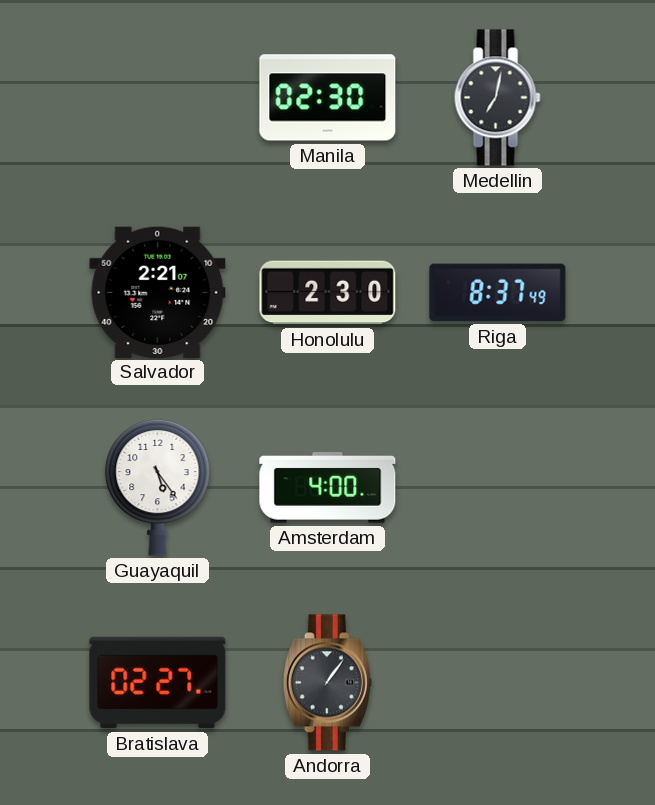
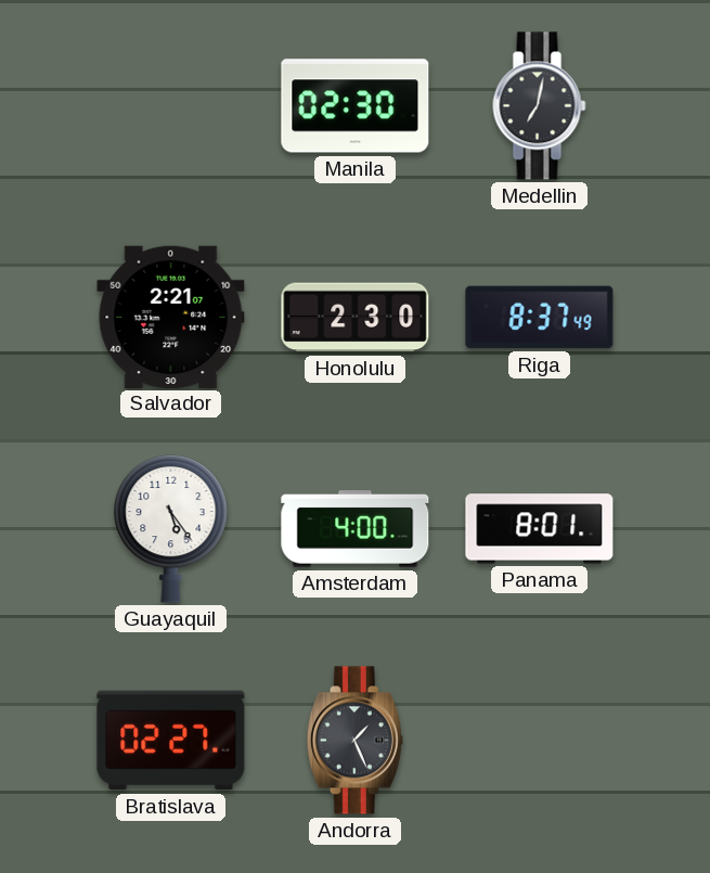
Panama: none -> 8:01
Andorra: 1:06 -> 1:26
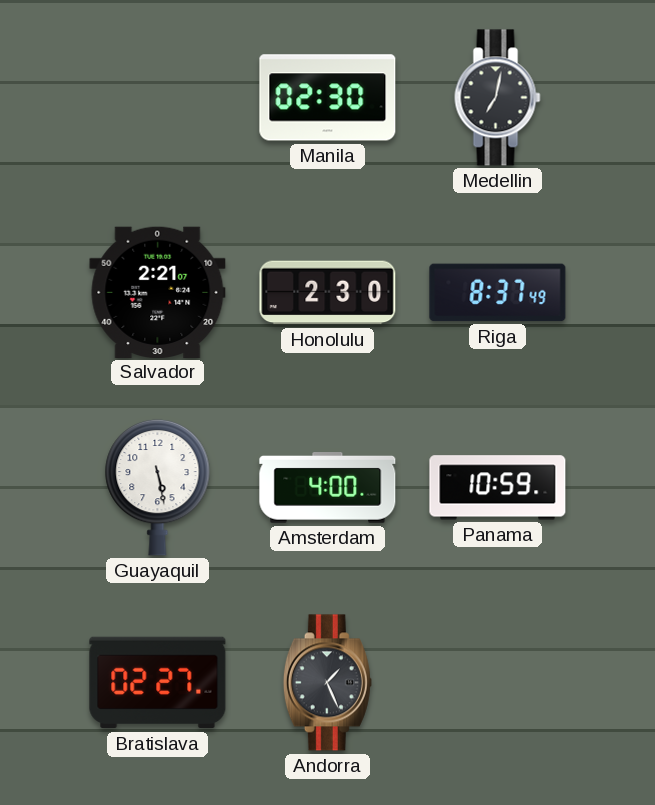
Guayaquil: 5:24 -> 5:28
Panama: 8:01 -> 10:59
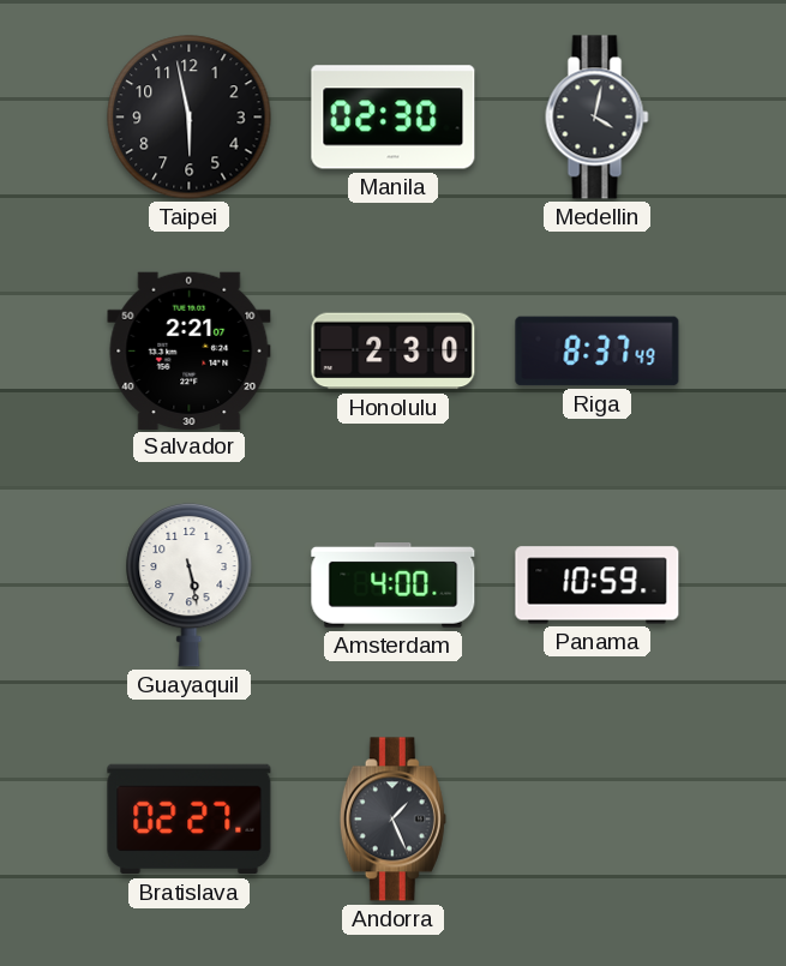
Taipei: none -> 5:58
Medellin: 7:02 -> 4:02
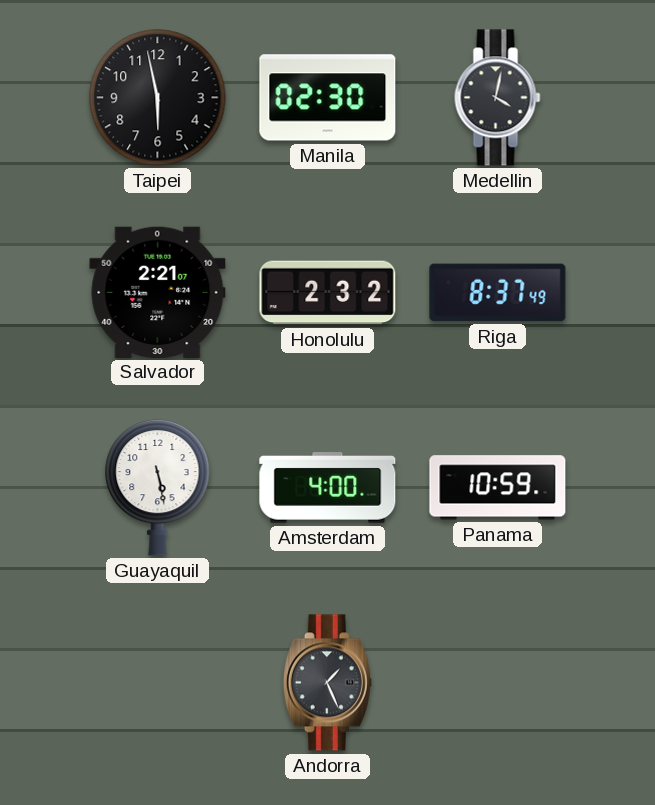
Honolulu: 2:30 -> 2:32
Bratislava: 02:27 -> none
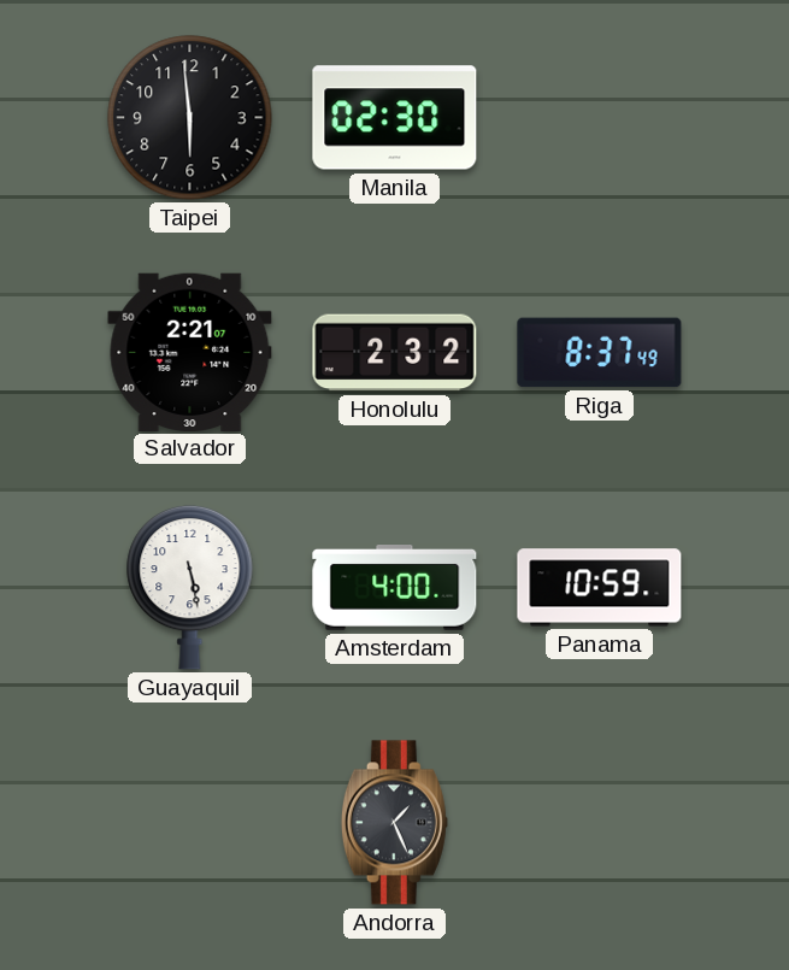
Taipei: 5:58 -> 5:59
Medellin: 4:02 -> none
